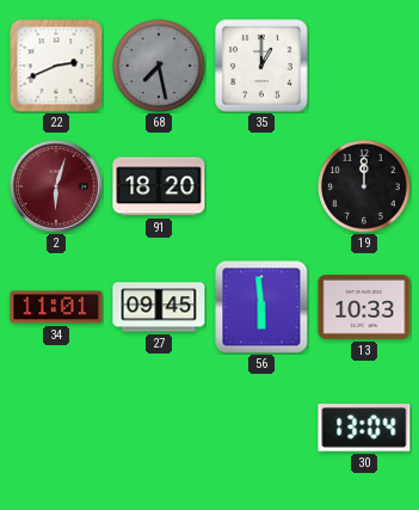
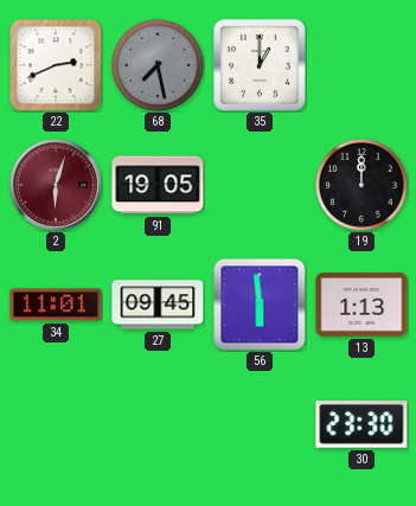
91: 18:20 -> 19:05
13: 10:33 -> 1:13
30: 13:04 -> 23:30
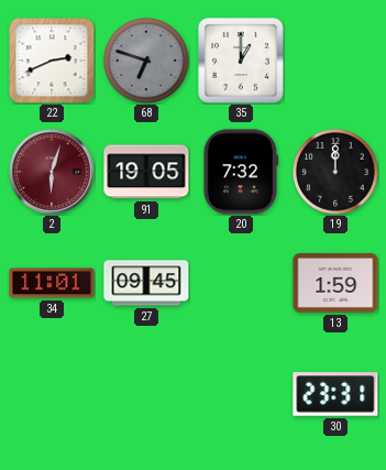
68: 7:28 -> 6:48
20: none -> 7:32
56: 5:59 -> none
13: 1:13 -> 1:59
30: 23:30 -> 23:31
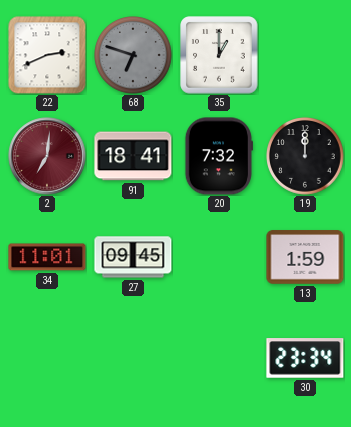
2: 6:03 -> 7:01
91: 19:05 -> 18:41
30: 23:31 -> 23:34
